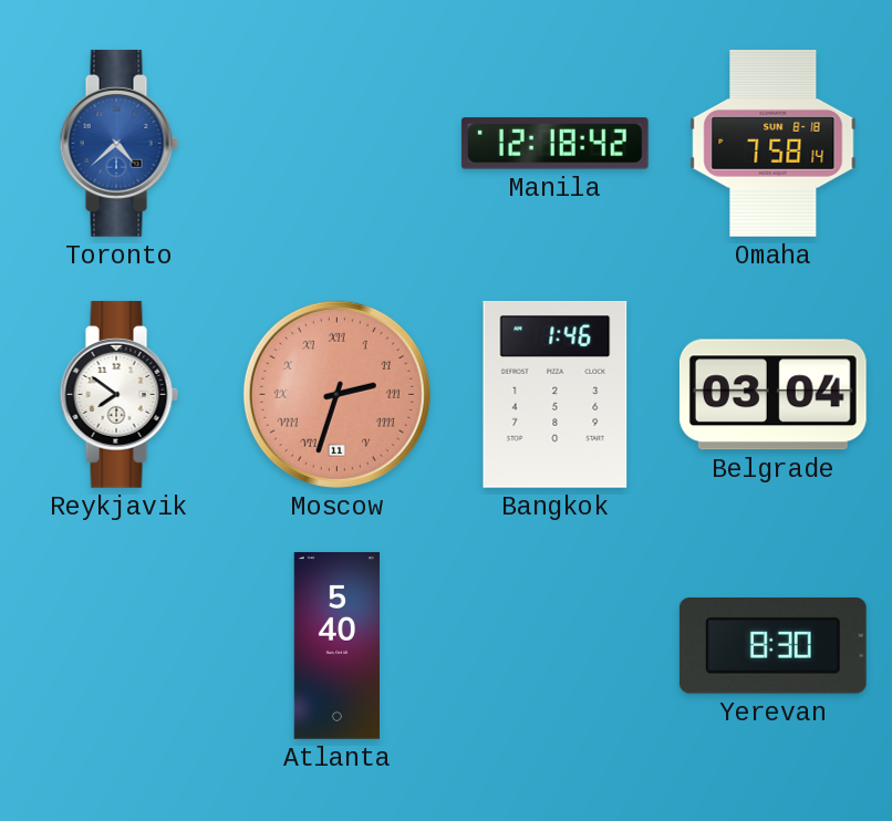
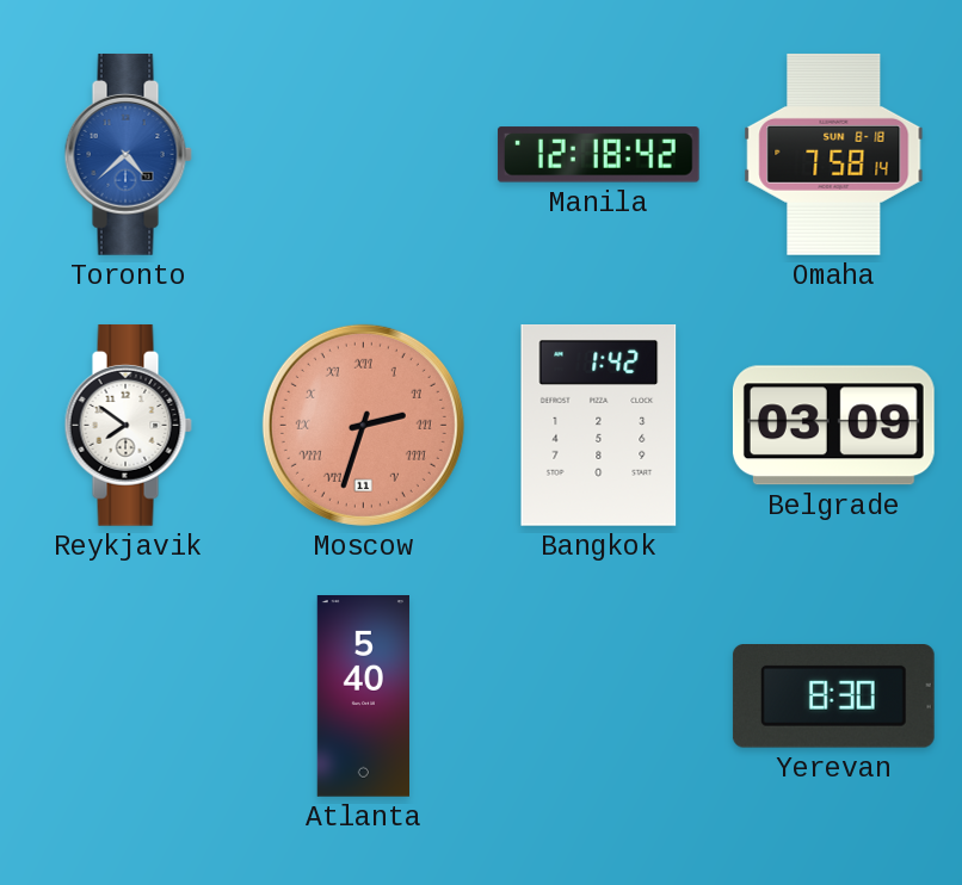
Bangkok: 1:46 -> 1:42
Belgrade: 03:04 -> 03:09
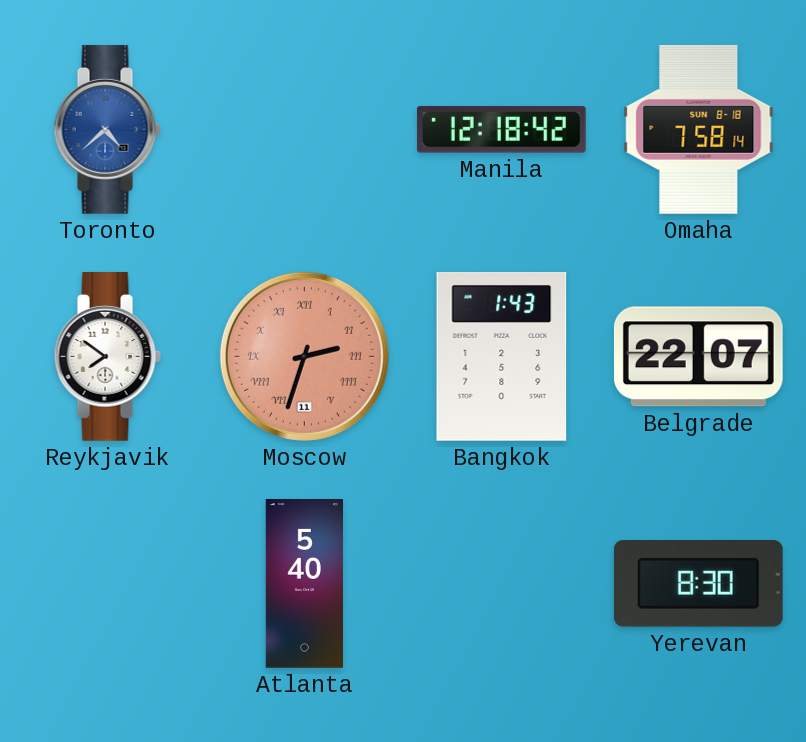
Bangkok: 1:42 -> 1:43
Belgrade: 03:09 -> 22:07
